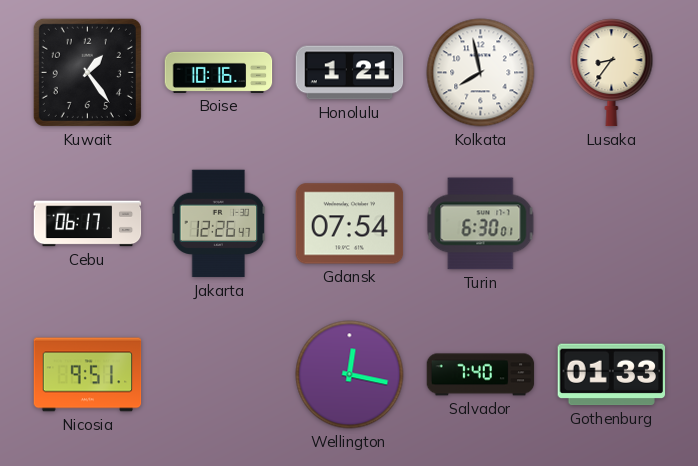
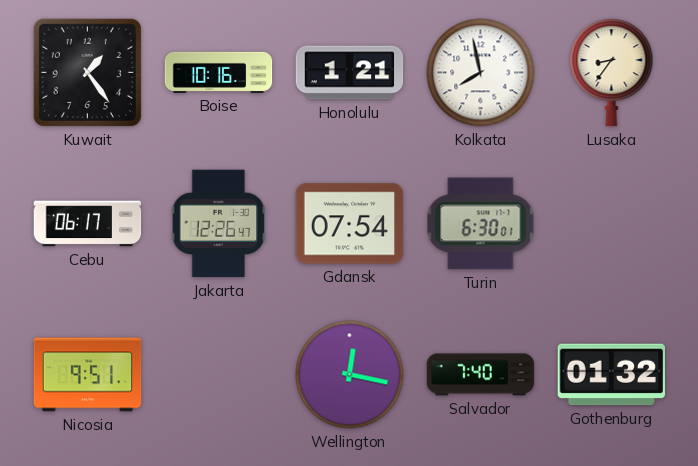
Gothenburg: 01:33 -> 01:32
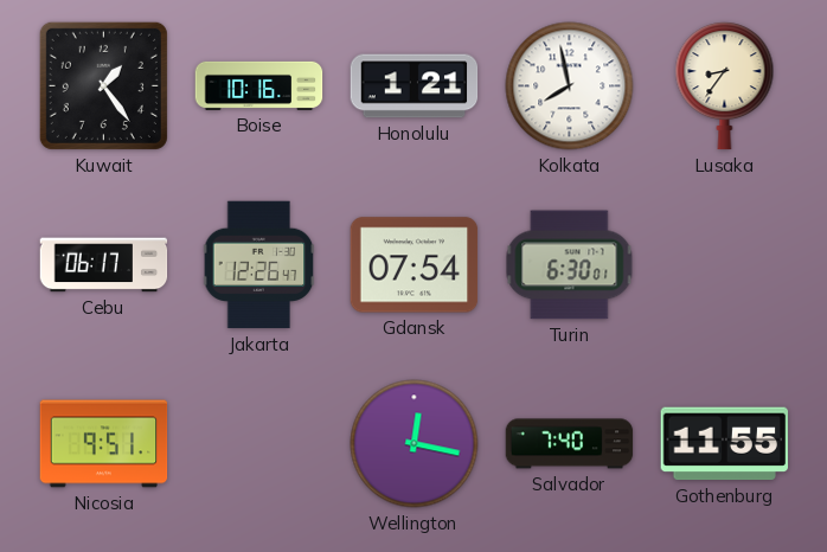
Gothenburg: 01:32 -> 11:55
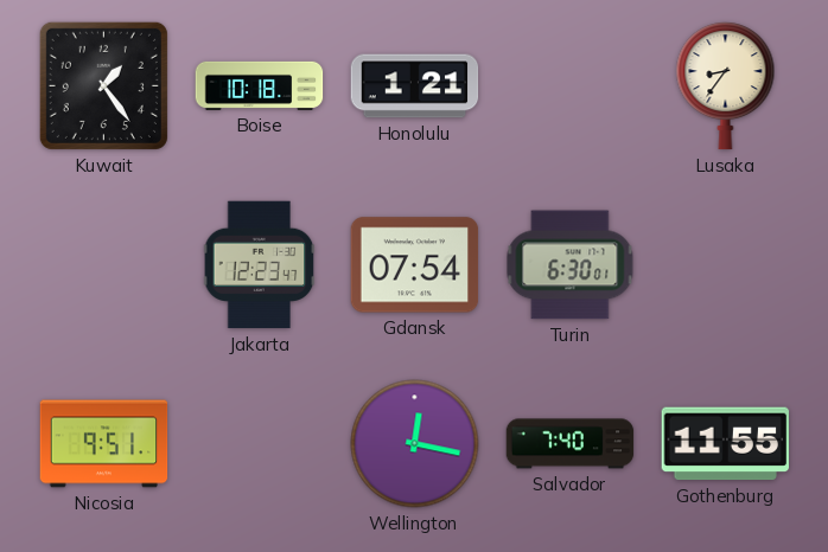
Boise: 10:16 -> 10:18
Kolkata: 7:58 -> none
Cebu: 06:17 -> none
Jakarta: 12:26 -> 12:23
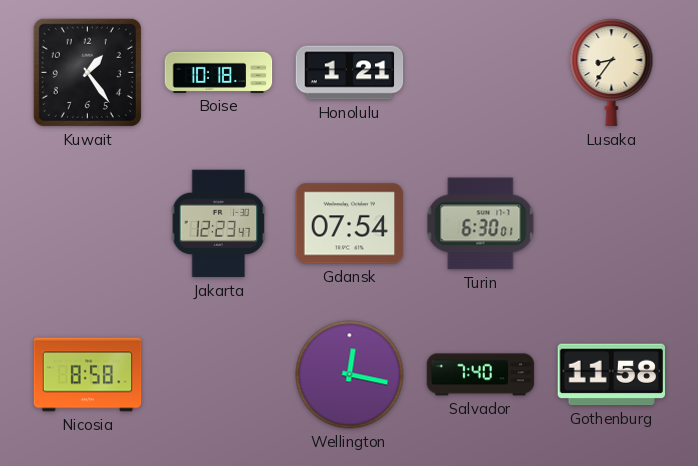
Nicosia: 9:51 -> 8:58
Gothenburg: 11:55 -> 11:58
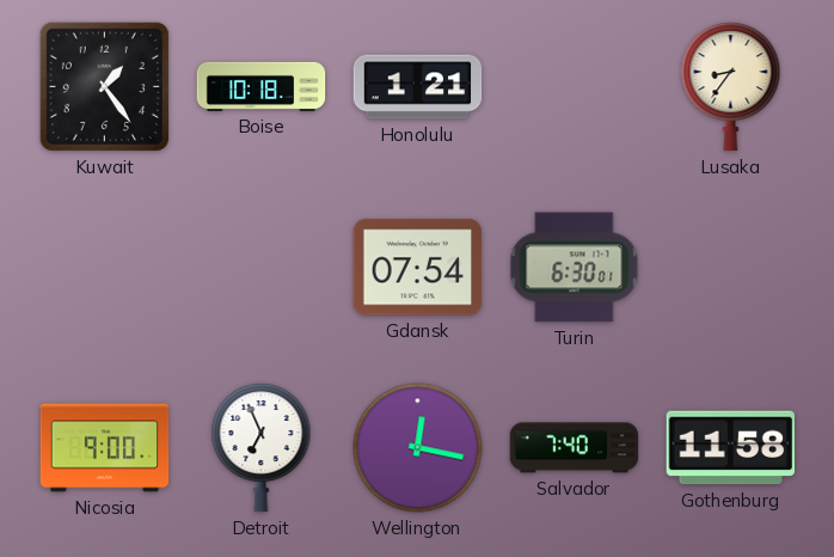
Jakarta: 12:23 -> none
Nicosia: 8:58 -> 9:00
Detroit: none -> 6:56
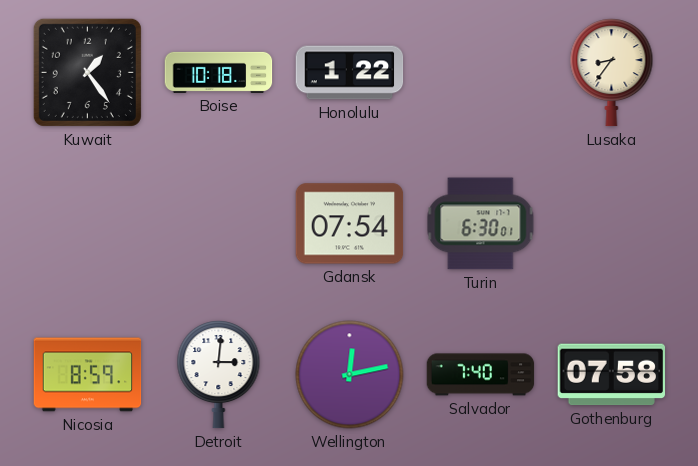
Honolulu: 1:21 -> 1:22
Nicosia: 9:00 -> 8:59
Detroit: 6:56 -> 3:01
Wellington: 12:17 -> 12:13
Gothenburg: 11:58 -> 07:58
